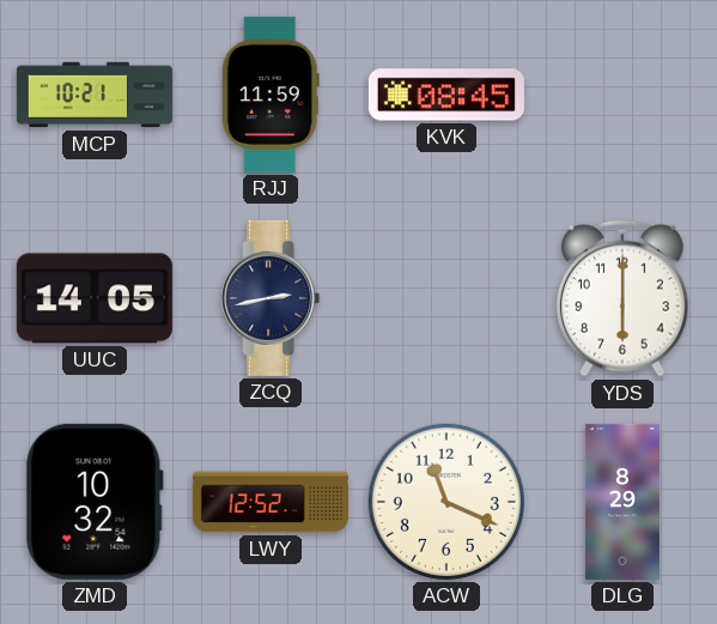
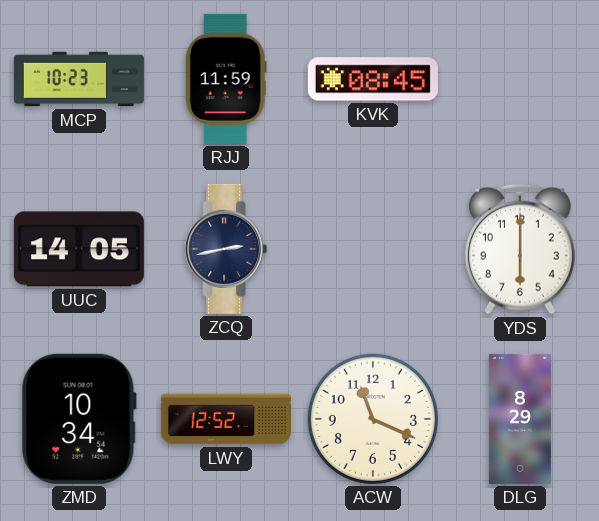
MCP: 10:21 -> 10:23
ZMD: 10:32 -> 10:34
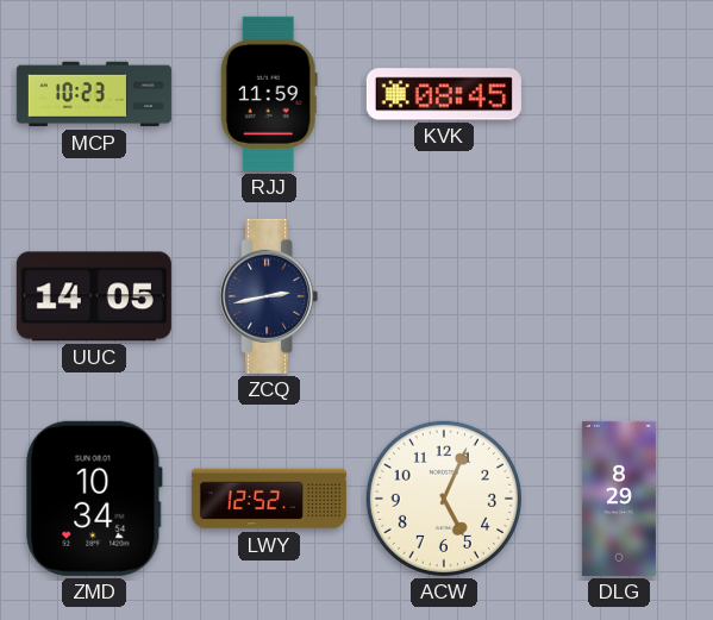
YDS: 6:00 -> none
ACW: 11:19 -> 5:04
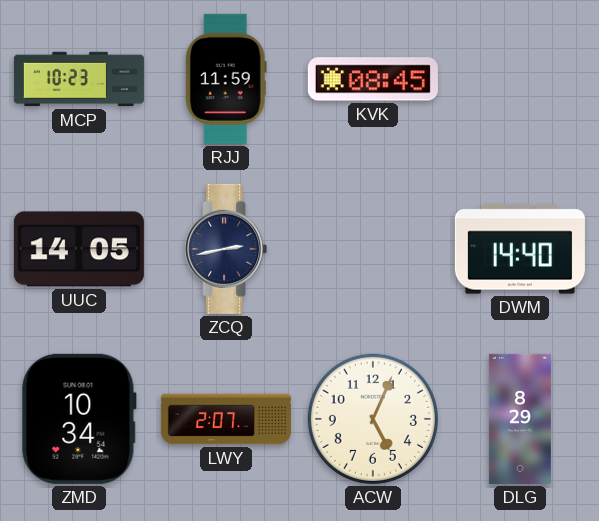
DWM: none -> 14:40
LWY: 12:52 -> 2:07
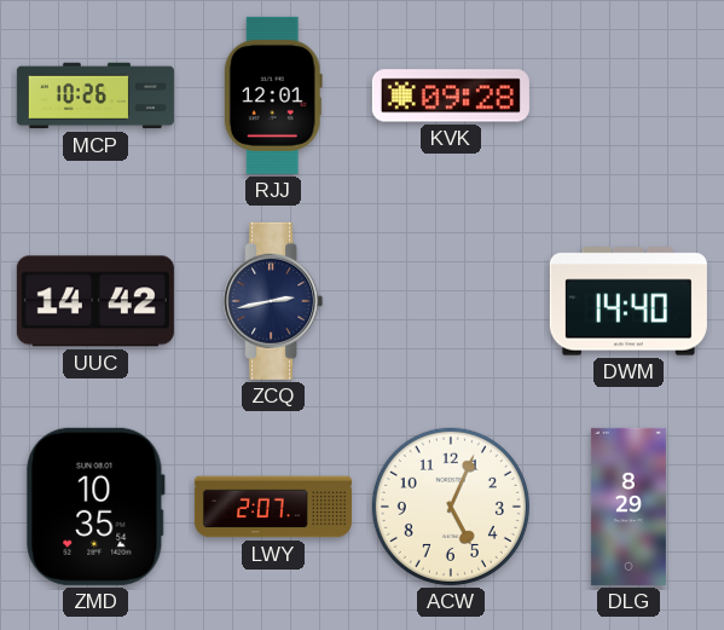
MCP: 10:23 -> 10:26
RJJ: 11:59 -> 12:01
KVK: 08:45 -> 09:28
UUC: 14:05 -> 14:42
ZMD: 10:34 -> 10:35
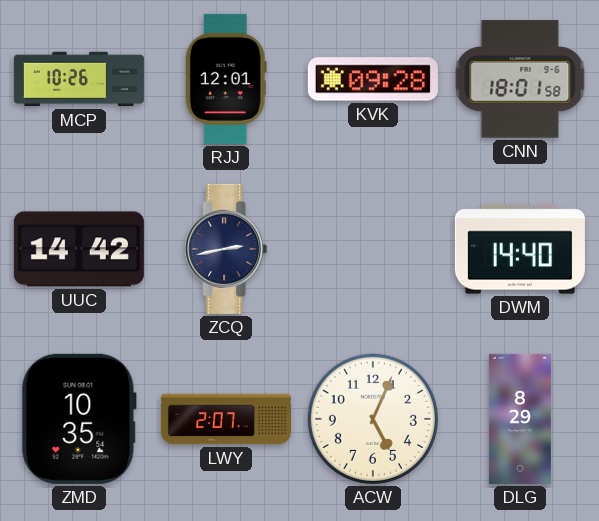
CNN: none -> 18:01
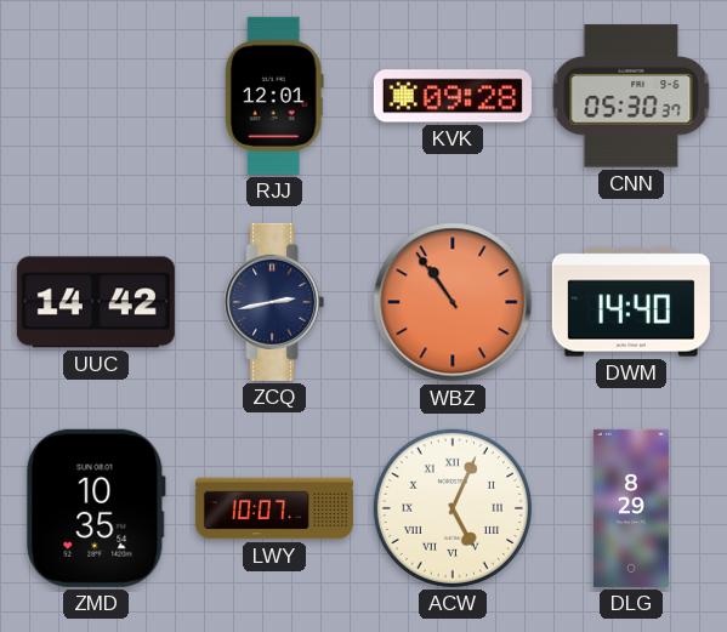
MCP: 10:26 -> none
CNN: 18:01 -> 05:30
WBZ: none -> 10:54
LWY: 2:07 -> 10:07
ACW numerals: Arabic -> Roman
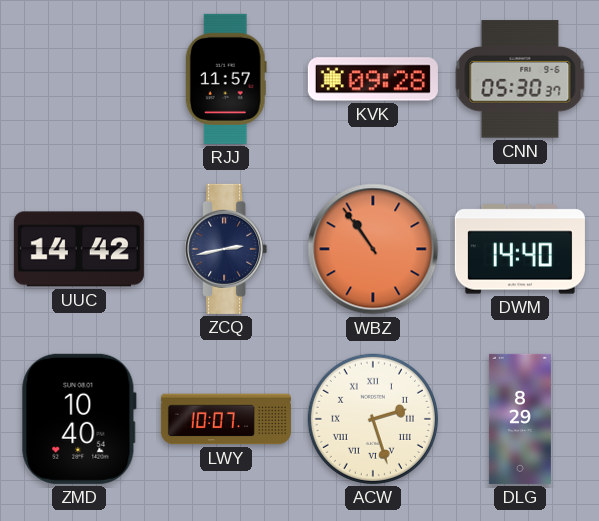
RJJ: 12:01 -> 11:57
ZMD: 10:35 -> 10:40
ACW: 5:04 -> 2:27
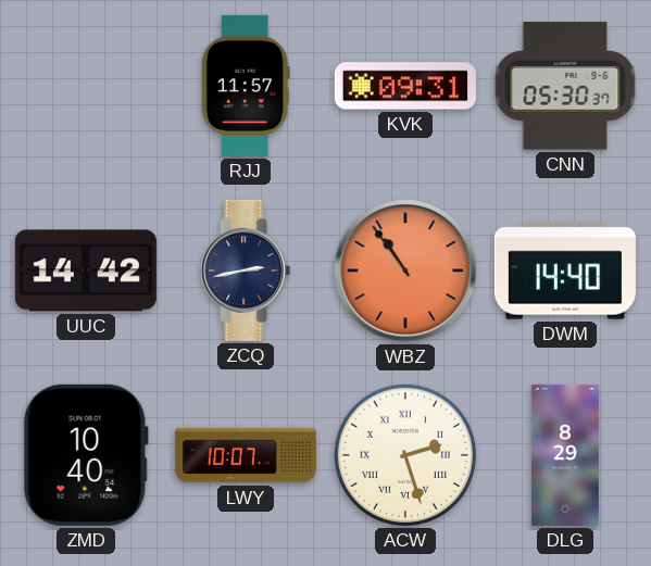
KVK: 09:28 -> 09:31
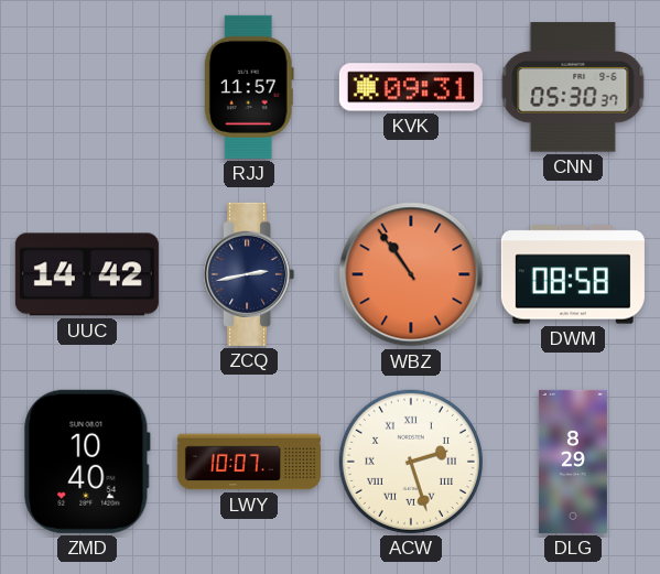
DWM: 14:40 -> 08:58
